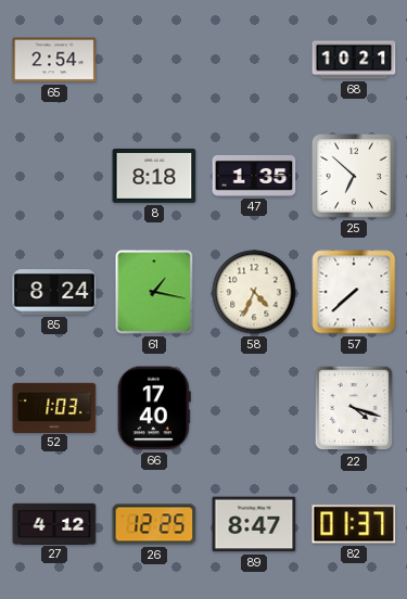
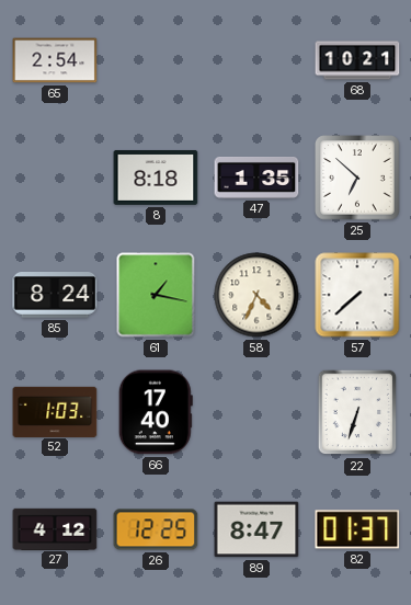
22: 4:18 -> 6:33
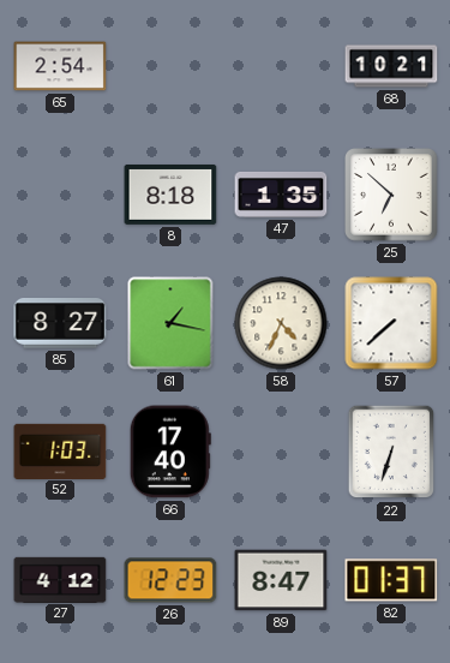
85: 8:24 -> 8:27
26: 12:25 -> 12:23
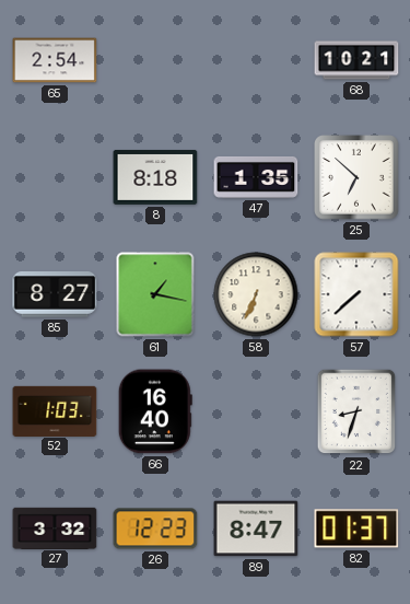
58: 4:34 -> 6:34
66: 17:40 -> 16:40
22: 6:33 -> 8:33
27: 4:12 -> 3:32
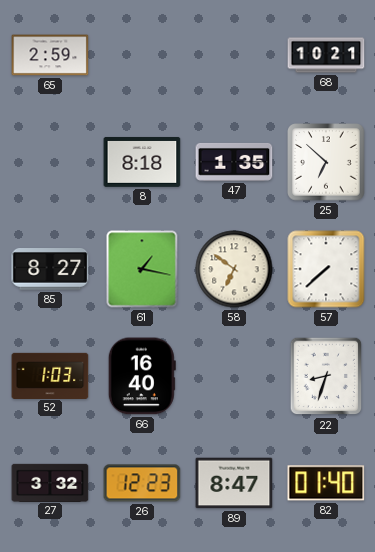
65: 2:54 -> 2:59
58: 6:34 -> 6:51
82: 01:37 -> 01:40
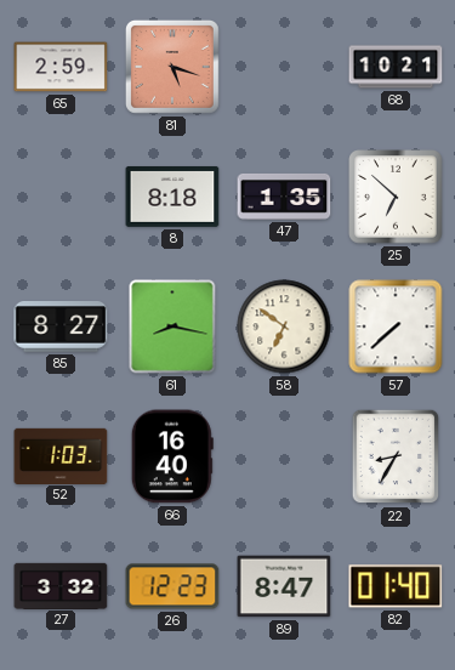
81: none -> 5:18
61: 1:17 -> 8:17
22: 8:33 -> 8:35
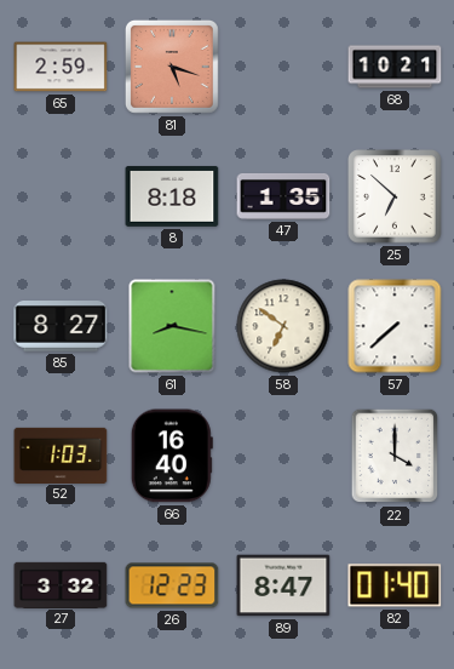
22: 8:35 -> 4:00
